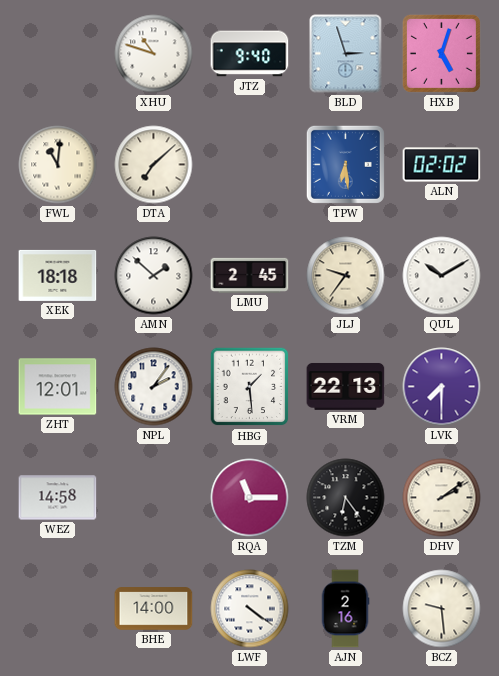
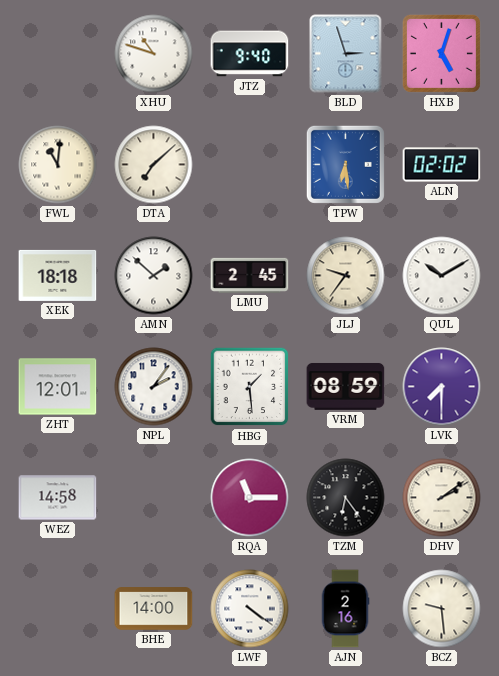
VRM: 22:13 -> 08:59
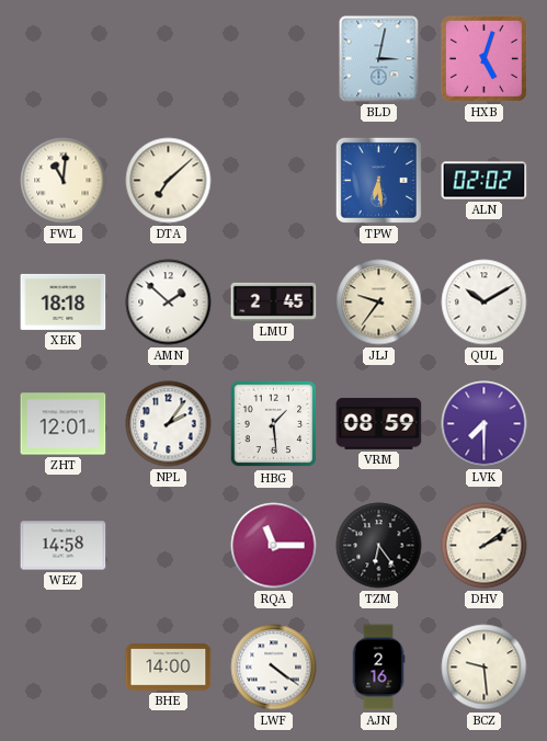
XHU: 10:48 -> none
JTZ: 9:40 -> none
BLD: 2:57 -> 3:02
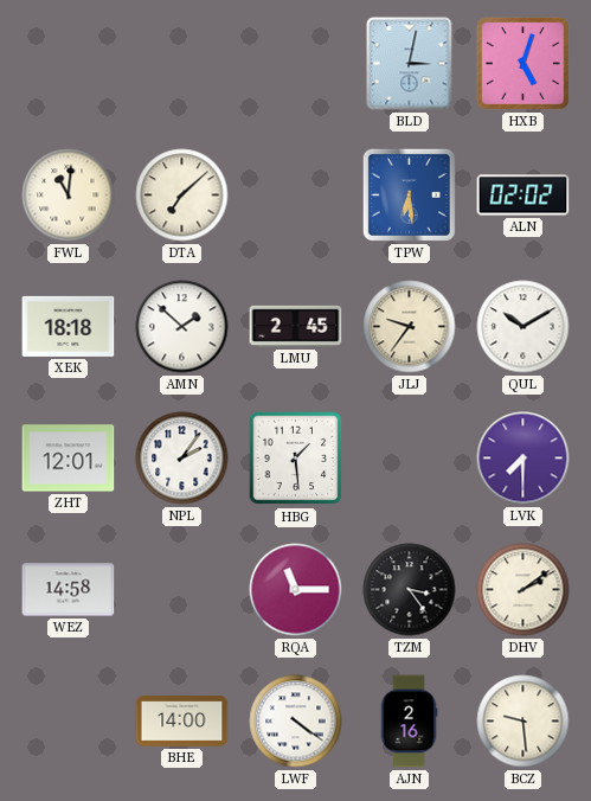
VRM: 08:59 -> none
TZM: 6:24 -> 3:24
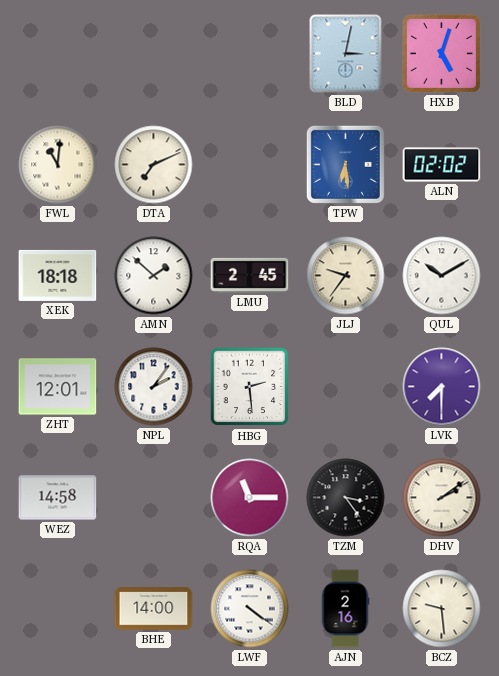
DTA: 7:08 -> 7:11
HBG: 1:29 -> 2:29
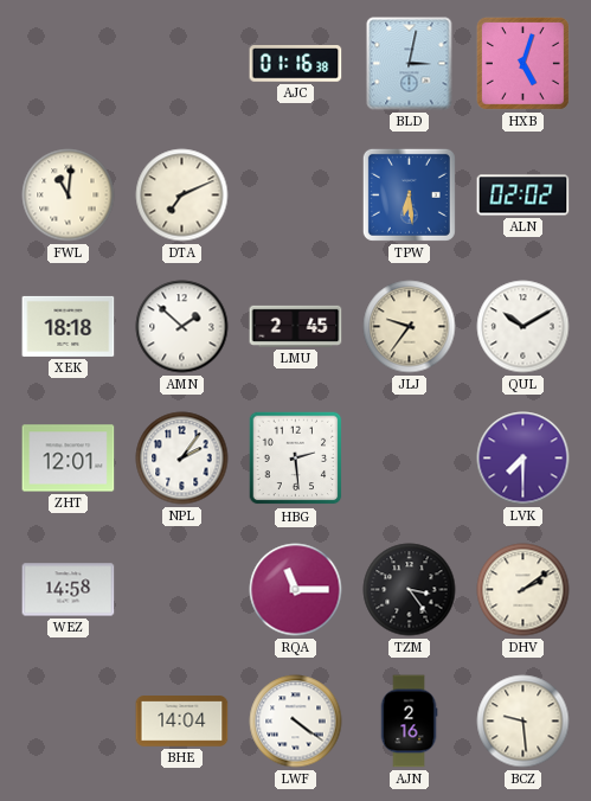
AJC: none -> 01:16
BHE: 14:00 -> 14:04
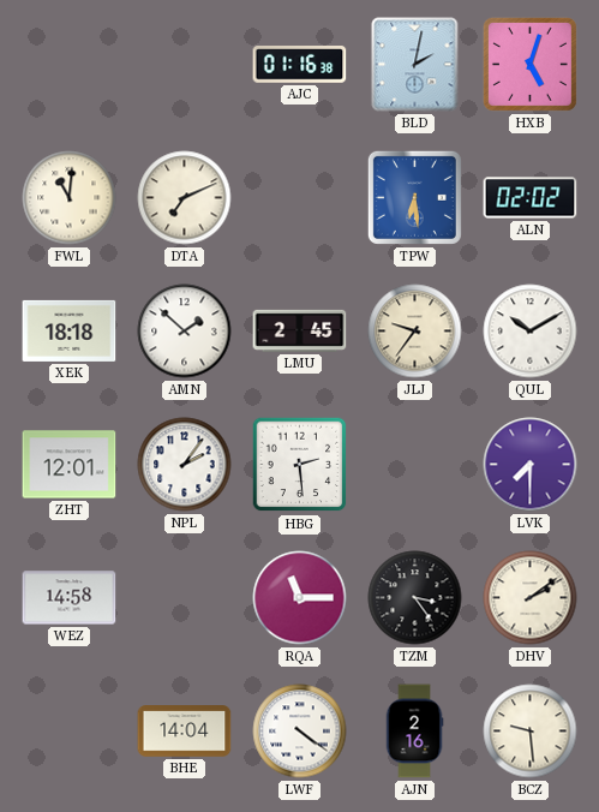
BLD: 3:02 -> 2:02
